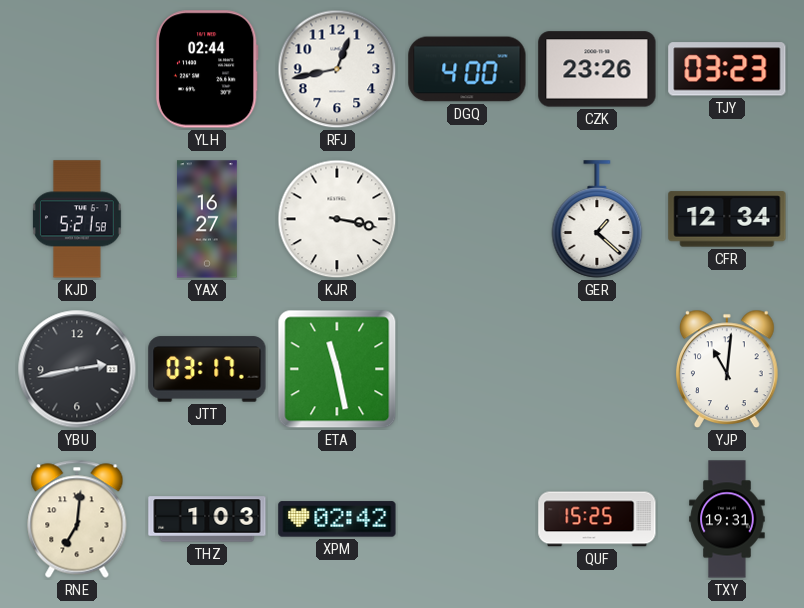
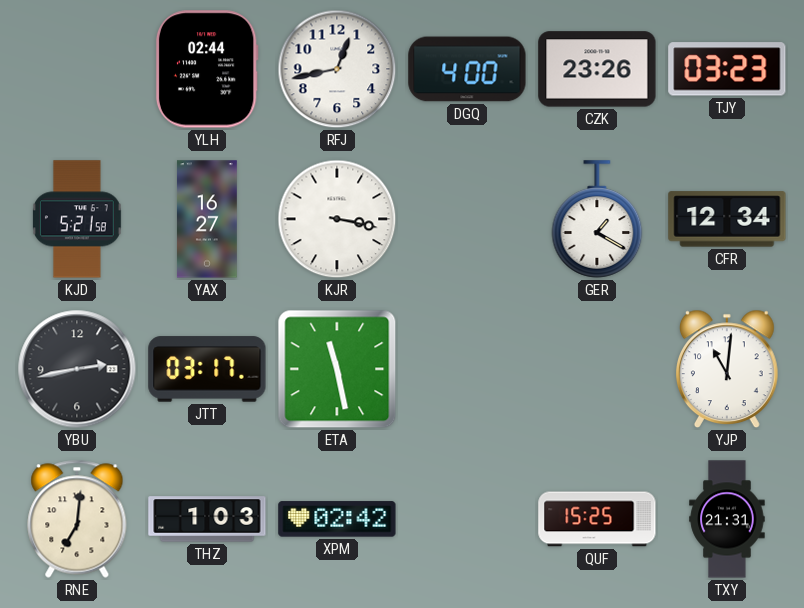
GER: 1:22 -> 1:20
TXY: 19:31 -> 21:31
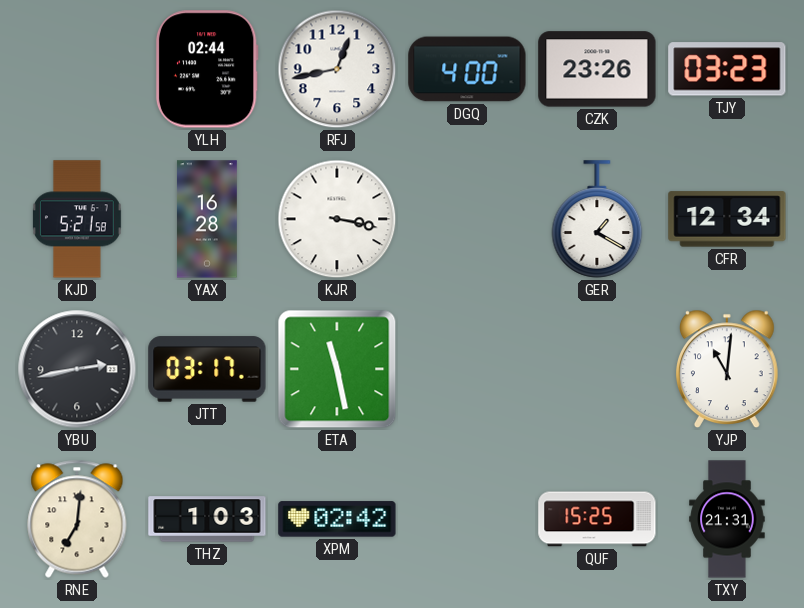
YAX: 16:27 -> 16:28
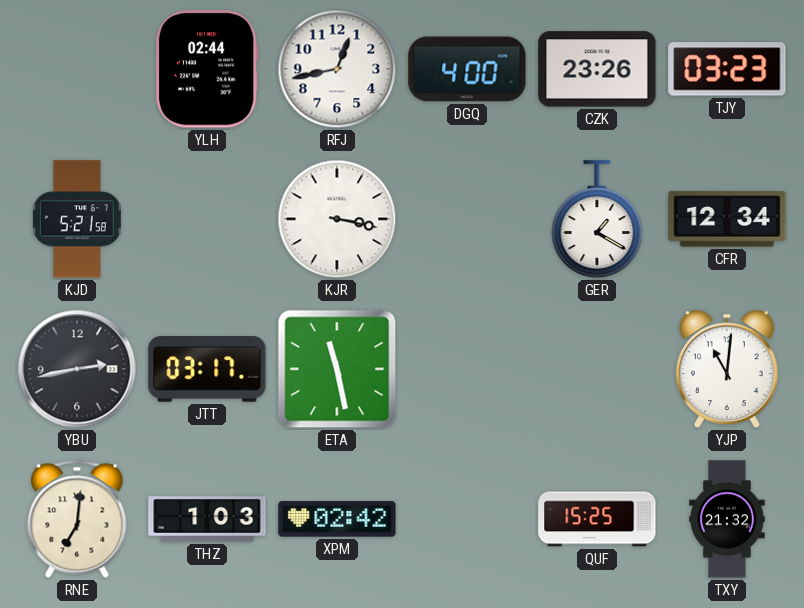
YAX: 16:28 -> none
TXY: 21:31 -> 21:32
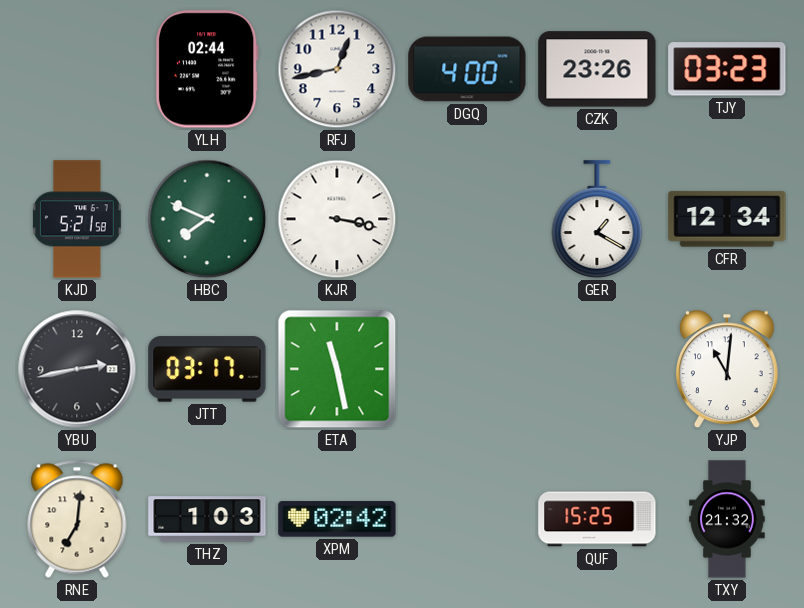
HBC: none -> 7:49
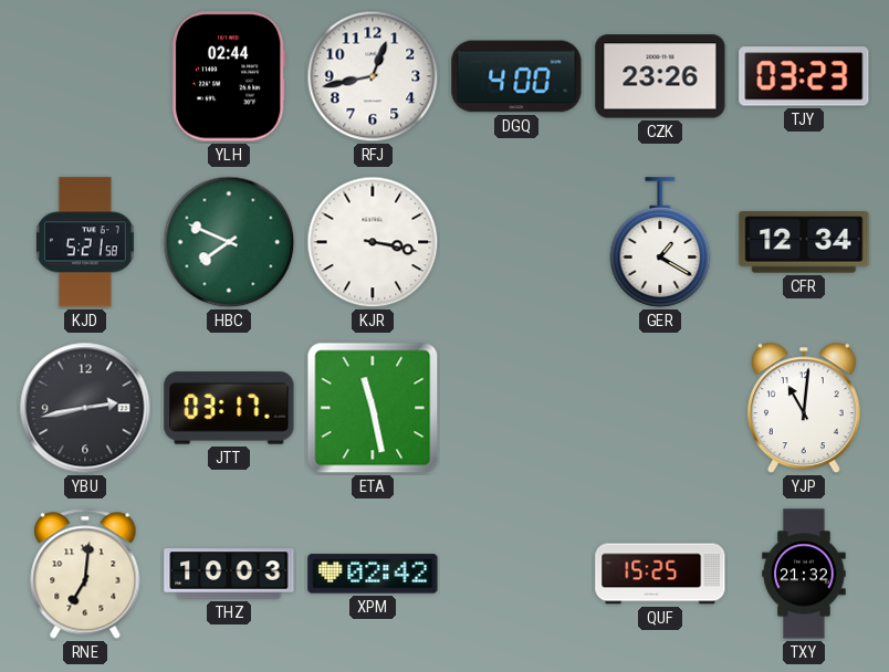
THZ: 1:03 -> 10:03
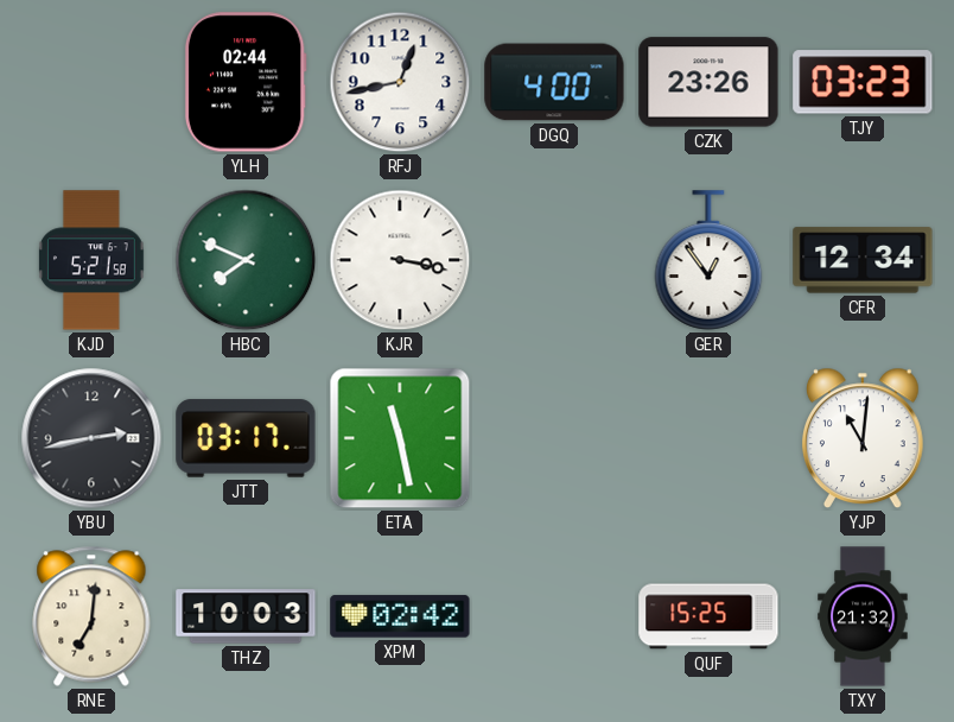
GER: 1:20 -> 12:54
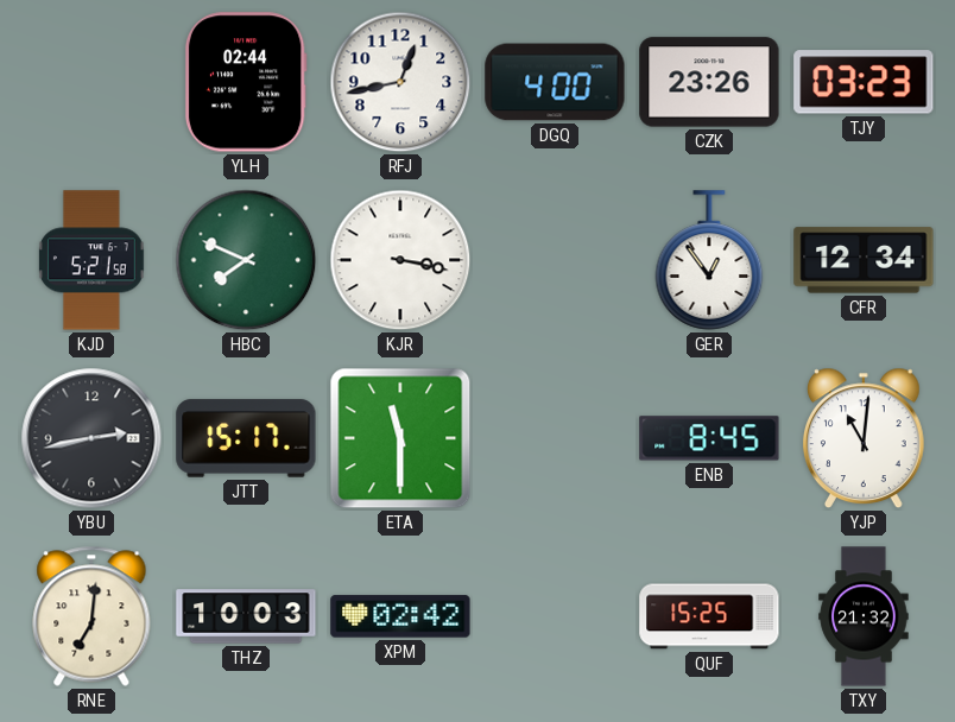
JTT: 03:17 -> 15:17
ETA: 11:28 -> 11:30
ENB: none -> 8:45
